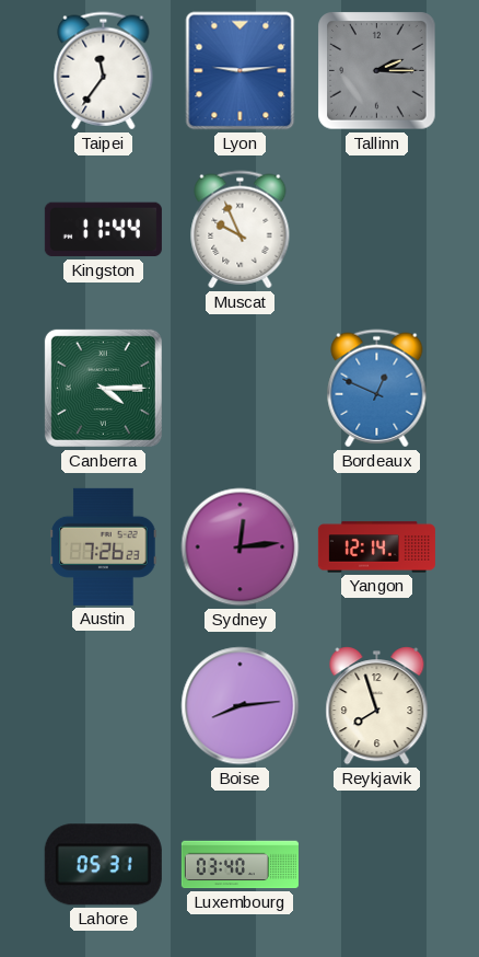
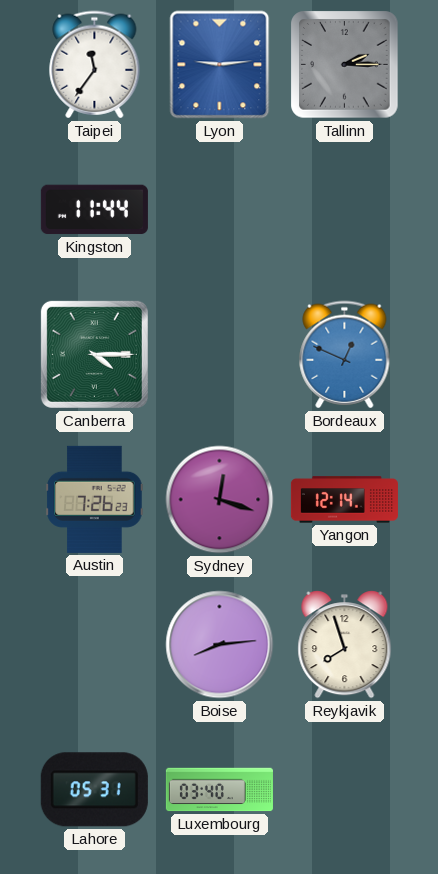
Muscat: 9:56 -> none
Sydney: 12:14 -> 12:18
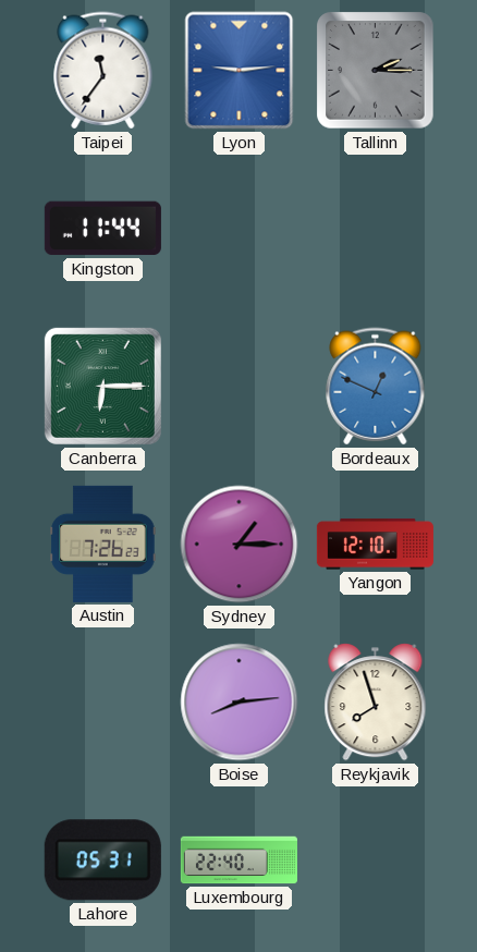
Canberra: 4:15 -> 6:15
Sydney: 12:18 -> 1:15
Yangon: 12:14 -> 12:10
Luxembourg: 03:40 -> 22:40
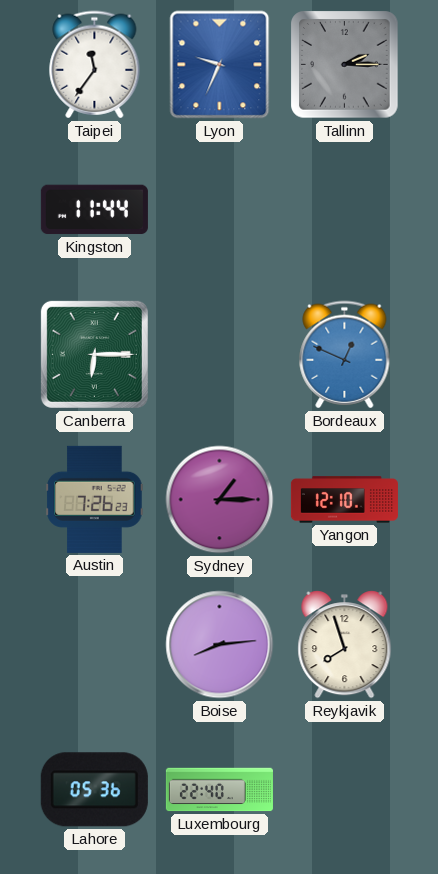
Lyon: 9:14 -> 9:34
Lahore: 05:31 -> 05:36
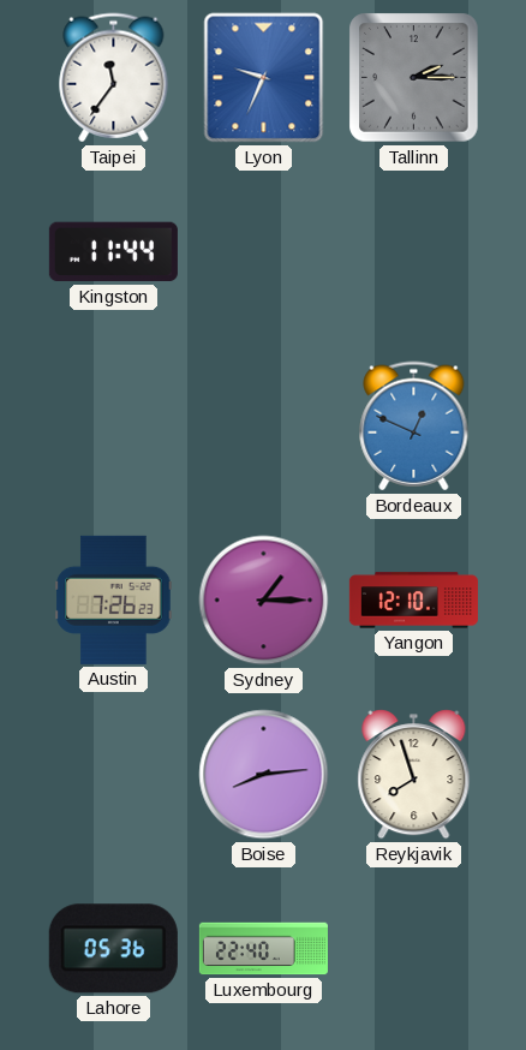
Canberra: 6:15 -> none
